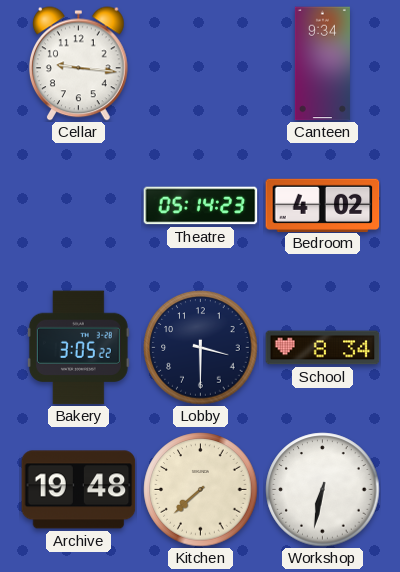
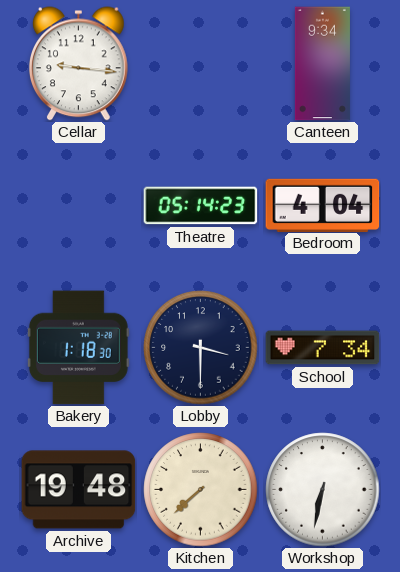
Bedroom: 4:02 -> 4:04
Bakery: 3:05 -> 1:18
School: 8:34 -> 7:34
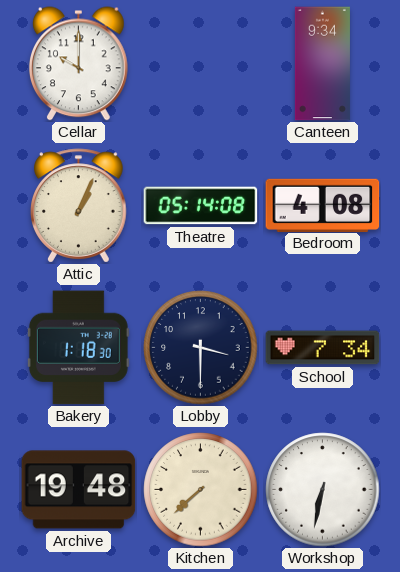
Cellar: 9:16 -> 10:00
Attic: none -> 1:04
Theatre: 05:14:23 -> 05:14:08
Bedroom: 4:04 -> 4:08
